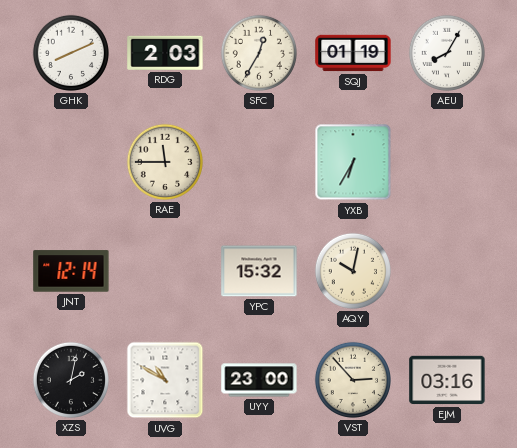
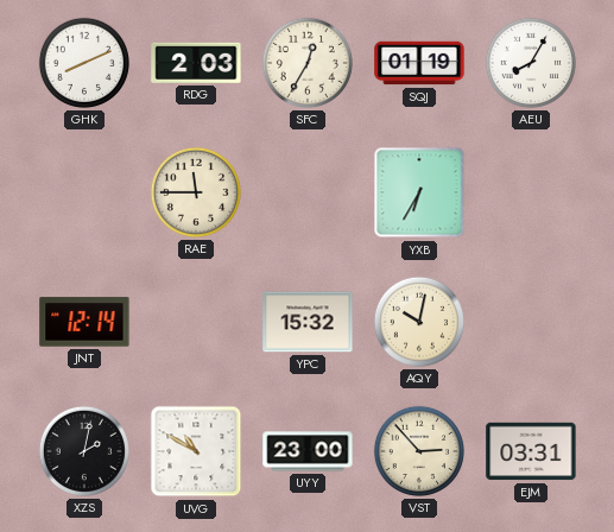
EJM: 03:16 -> 03:31
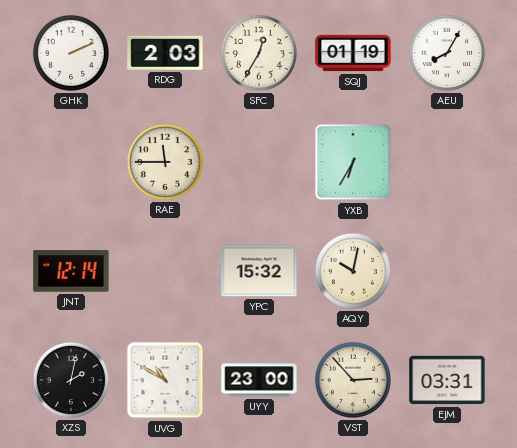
GHK: 8:11 -> 2:11
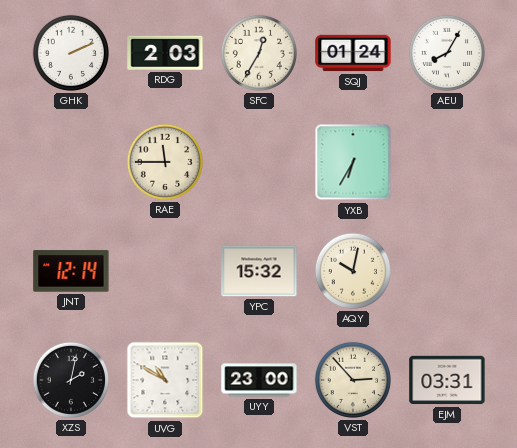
SQJ: 01:19 -> 01:24
